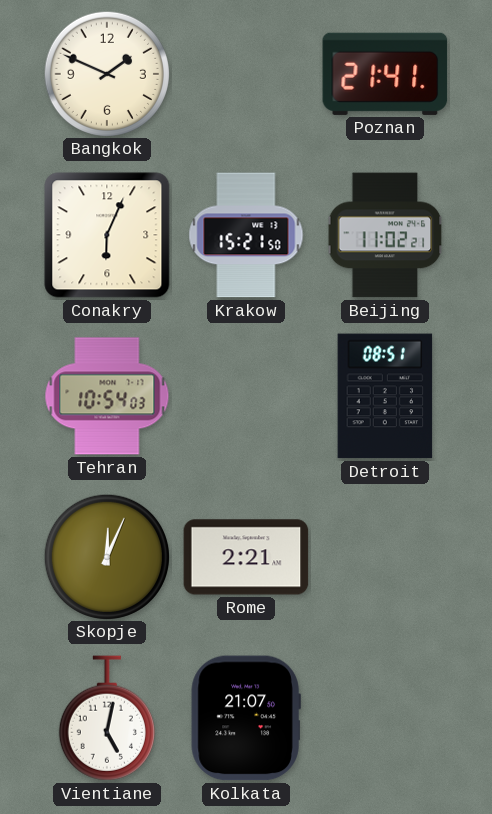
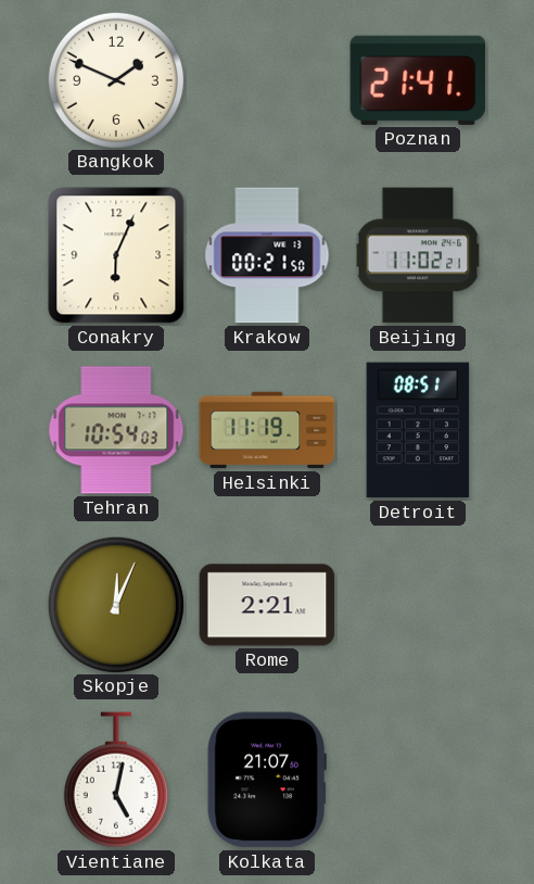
Krakow: 15:21 -> 00:21
Helsinki: none -> 11:19
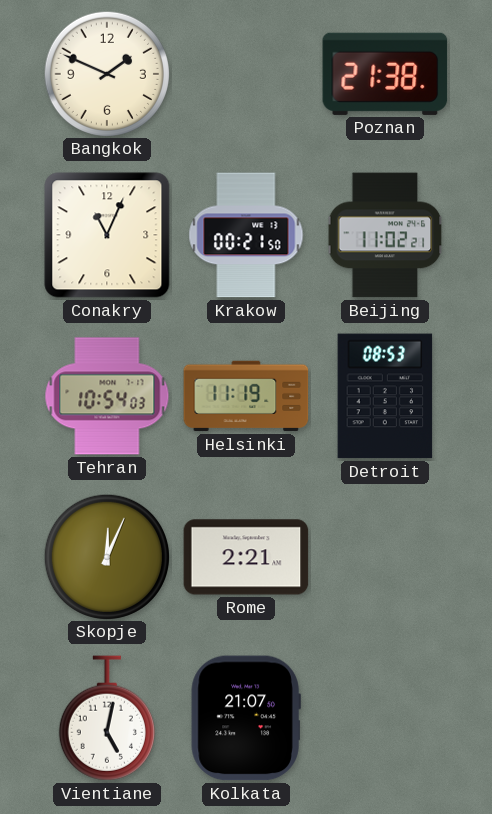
Poznan: 21:41 -> 21:38
Conakry: 6:04 -> 11:04
Detroit: 08:51 -> 08:53
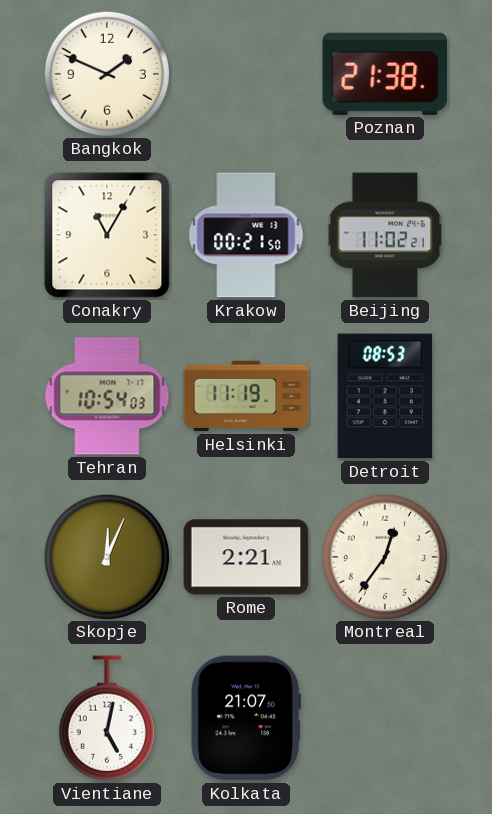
Conakry: 11:04 -> 11:05
Montreal: none -> 12:36
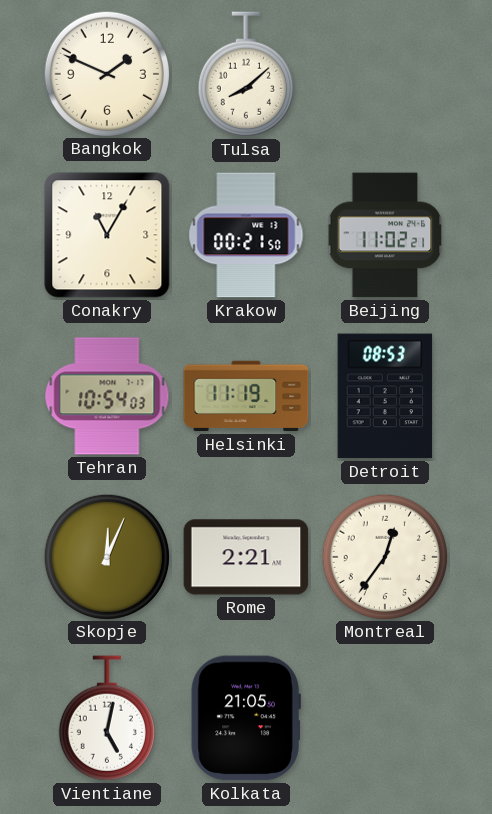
Tulsa: none -> 8:08
Poznan: 21:38 -> none
Kolkata: 21:07 -> 21:05
